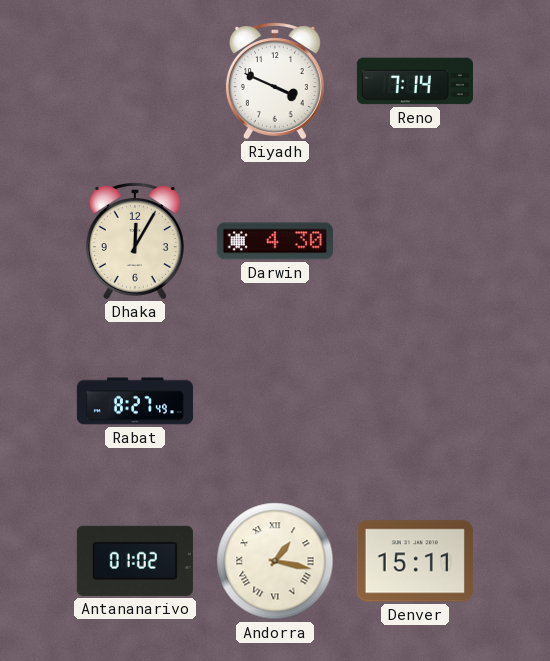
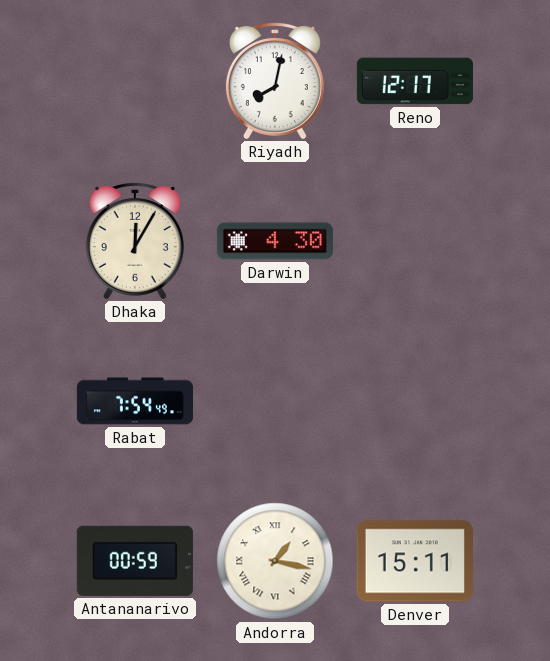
Riyadh: 3:49 -> 8:02
Reno: 7:14 -> 12:17
Rabat: 8:27 -> 7:54
Antananarivo: 01:02 -> 00:59
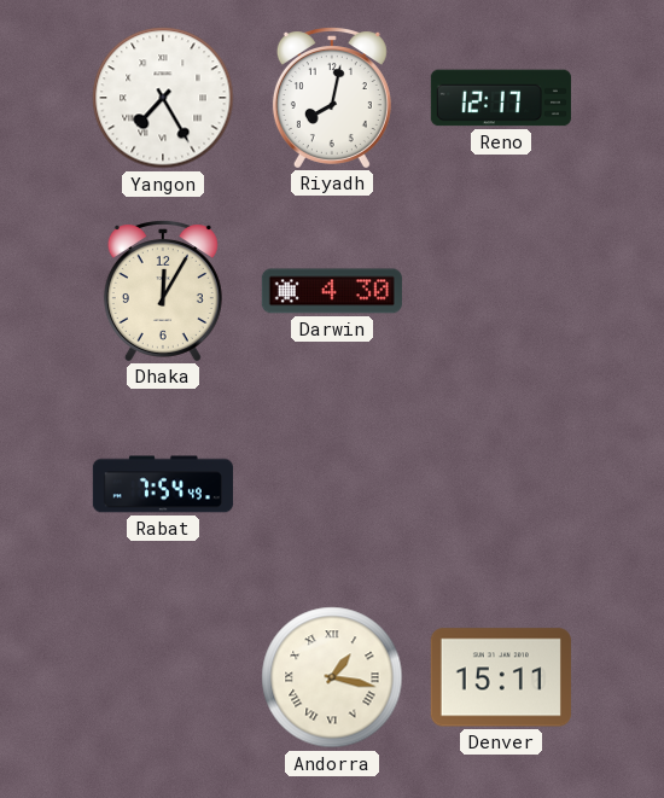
Yangon: none -> 7:25
Antananarivo: 00:59 -> none
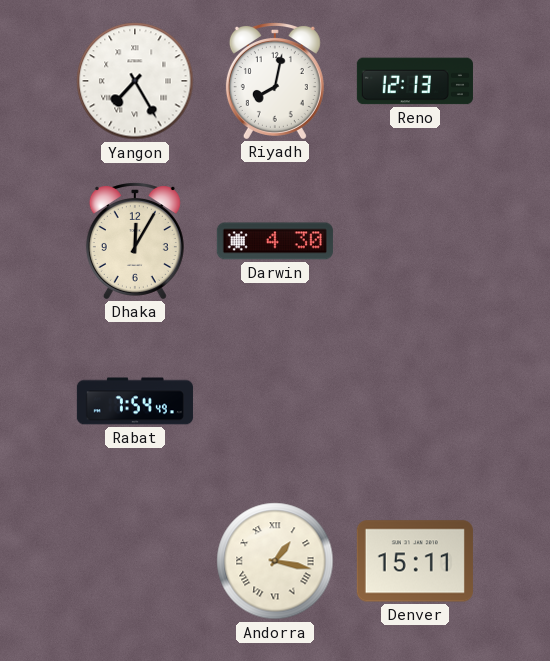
Reno: 12:17 -> 12:13
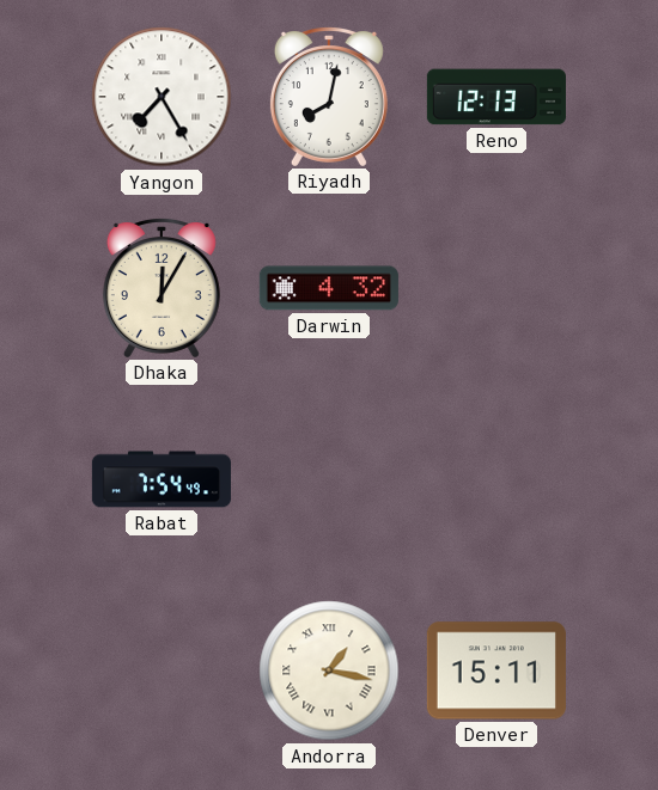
Darwin: 4:30 -> 4:32
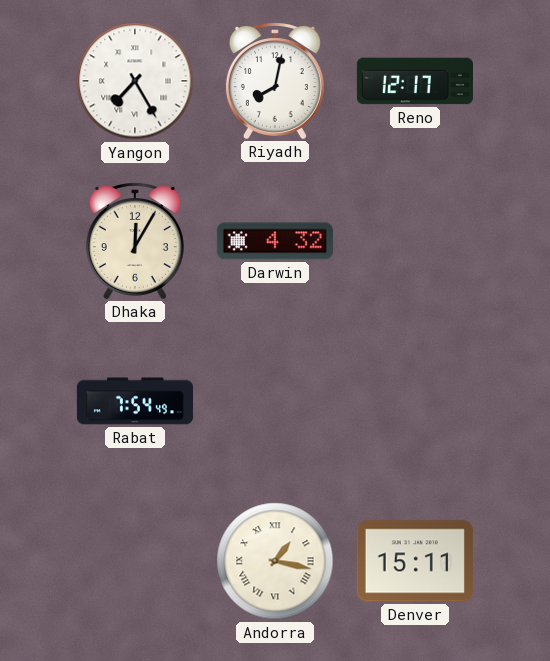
Reno: 12:13 -> 12:17
